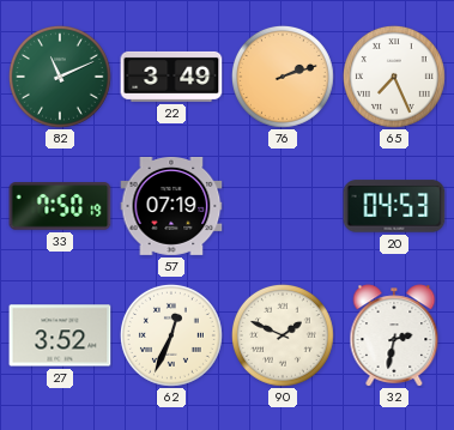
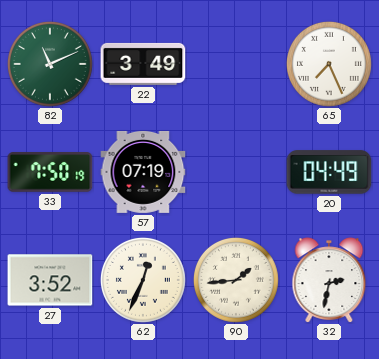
76: 2:12 -> none
20: 04:53 -> 04:49
90: 1:49 -> 1:44
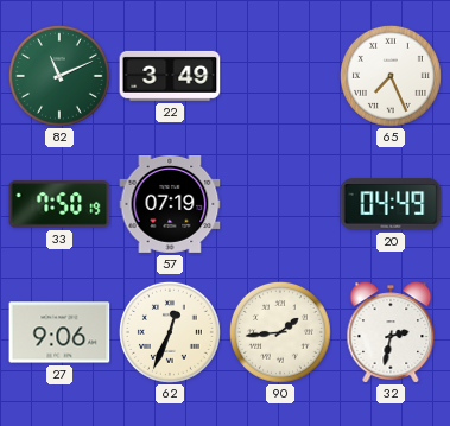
27: 3:52 -> 9:06
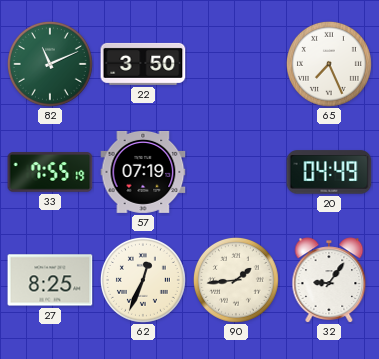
22: 3:49 -> 3:50
33: 7:50 -> 7:55
27: 9:06 -> 8:25
32: 2:32 -> 9:06
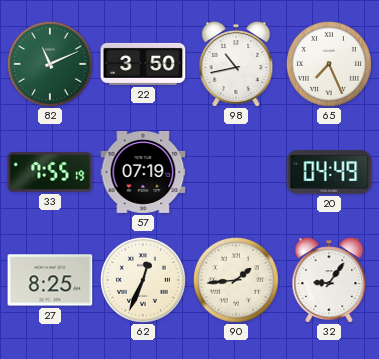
98: none -> 10:43
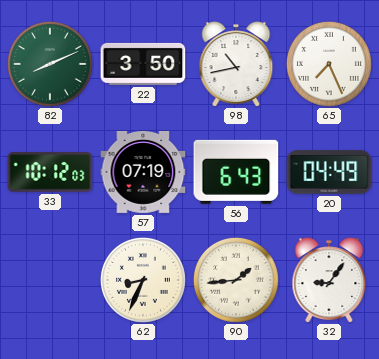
82: 11:11 -> 8:11
33: 7:55 -> 10:12
56: none -> 6:43
27: 8:25 -> none
62: 12:34 -> 8:34
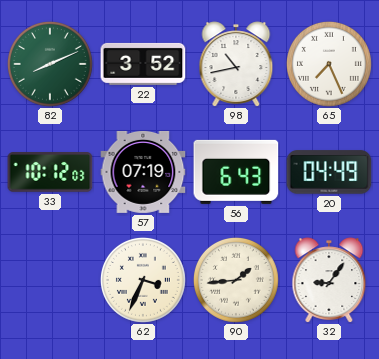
22: 3:50 -> 3:52
62: 8:34 -> 3:34
